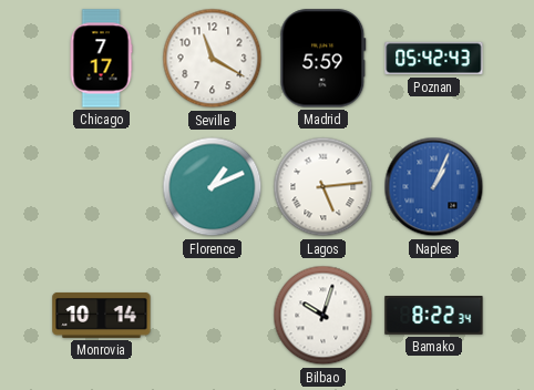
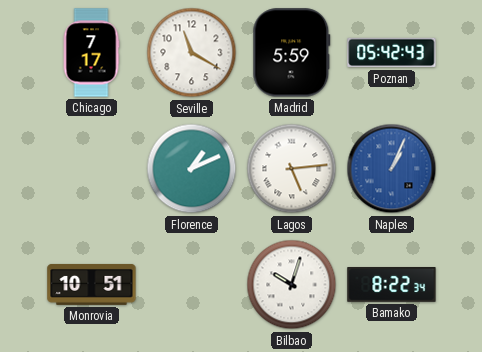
Monrovia: 10:14 -> 10:51
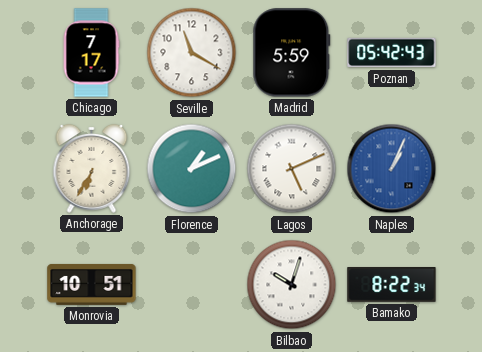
Anchorage: none -> 6:35
Lagos: 5:14 -> 5:11
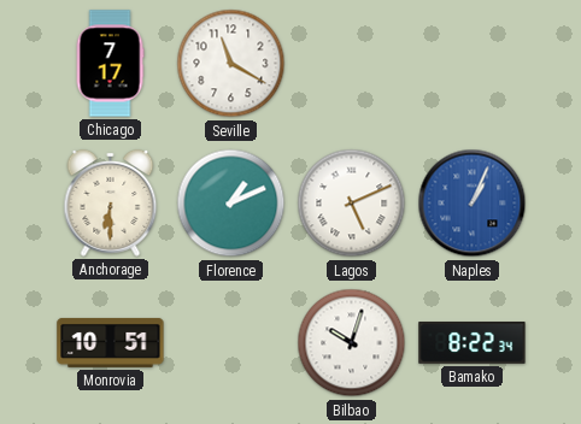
Madrid: 5:59 -> none
Poznan: 05:42 -> none
Anchorage: 6:35 -> 6:30
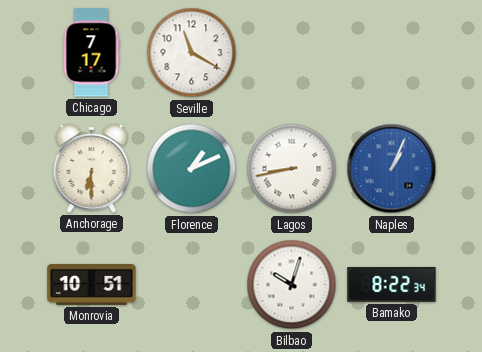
Lagos: 5:11 -> 8:43
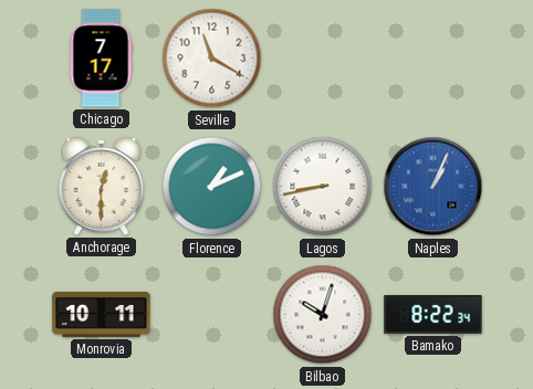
Anchorage: 6:30 -> 12:30
Monrovia: 10:51 -> 10:11
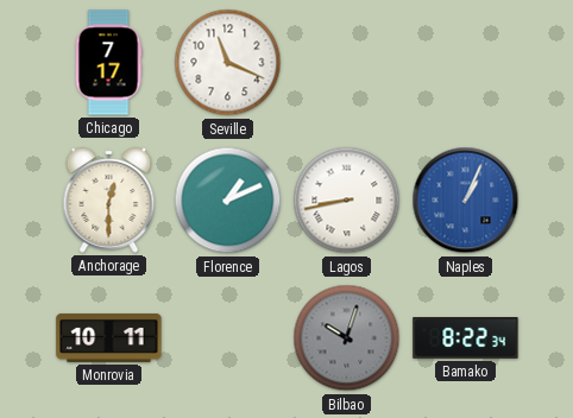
Seville: 11:20 -> 11:19
Bilbao dial: white -> grey
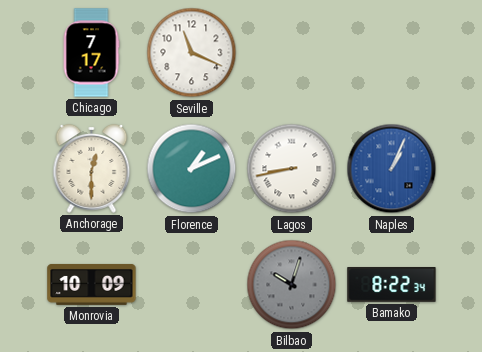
Monrovia: 10:11 -> 10:09
